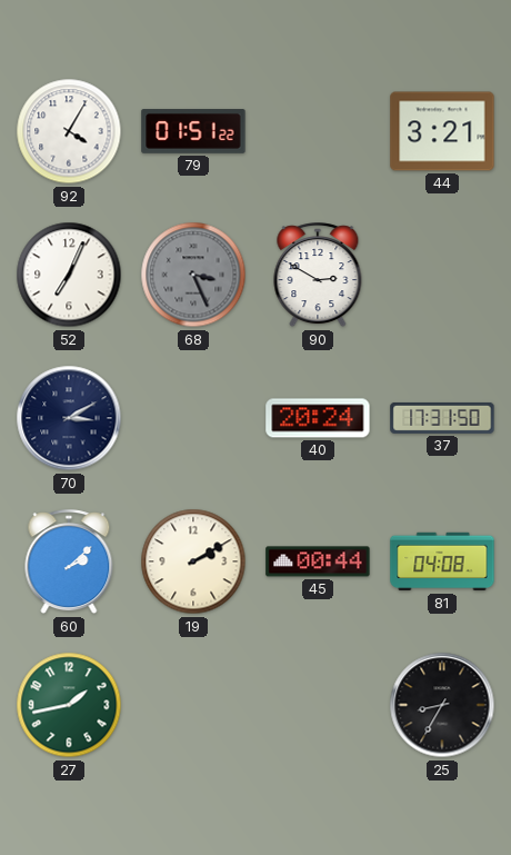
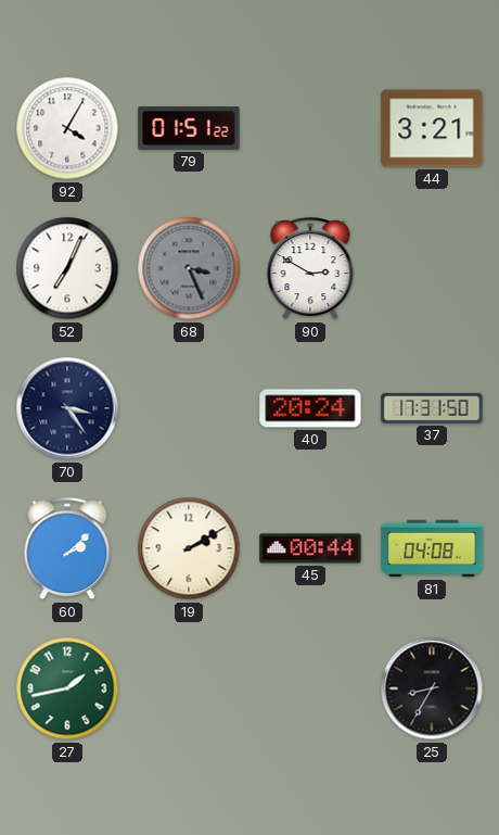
70: 3:10 -> 3:24
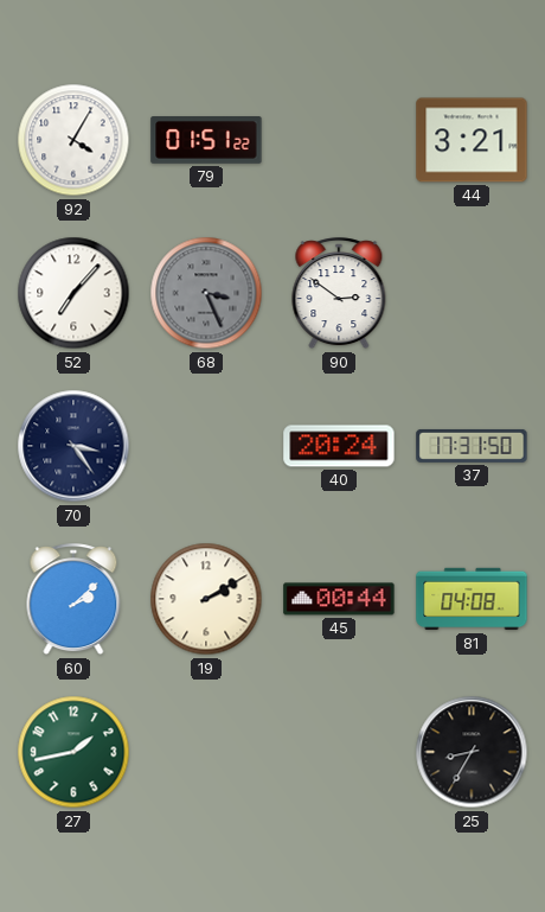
52: 7:04 -> 7:07
90: 2:50 -> 2:51
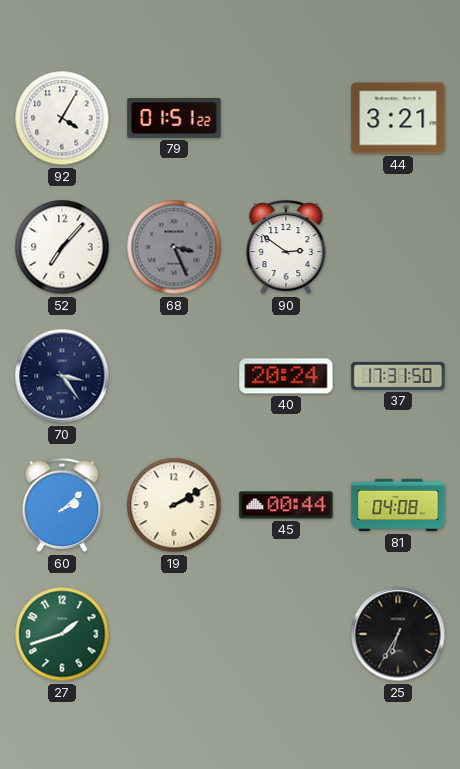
27: 1:43 -> 1:42
25: 8:35 -> 6:35
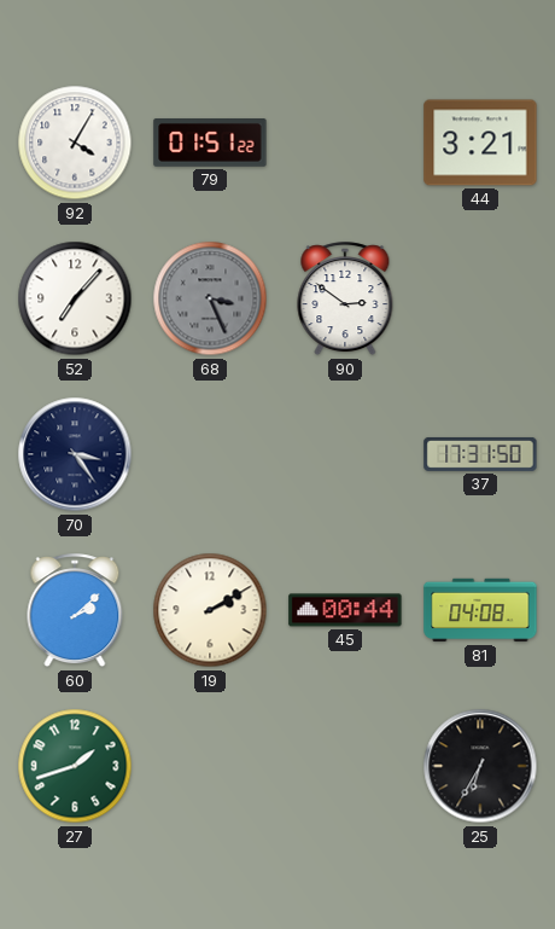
40: 20:24 -> none
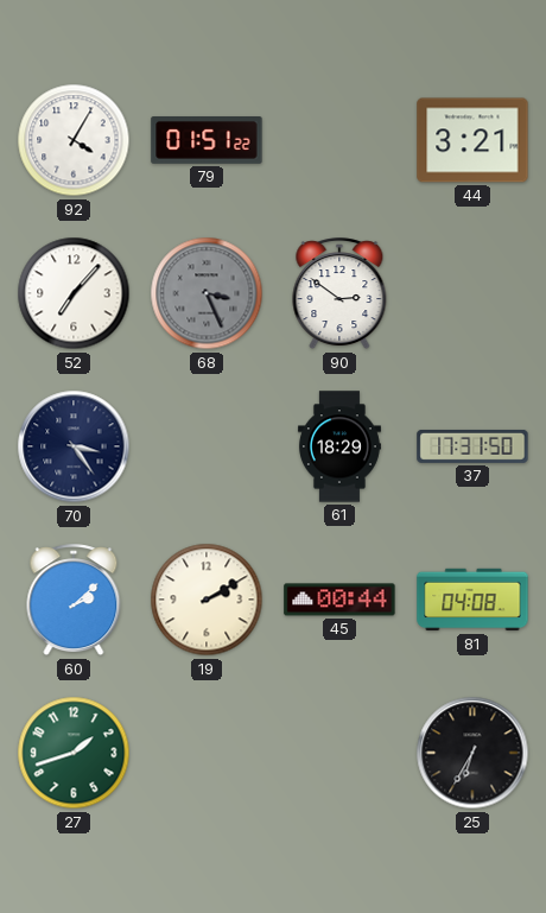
61: none -> 18:29
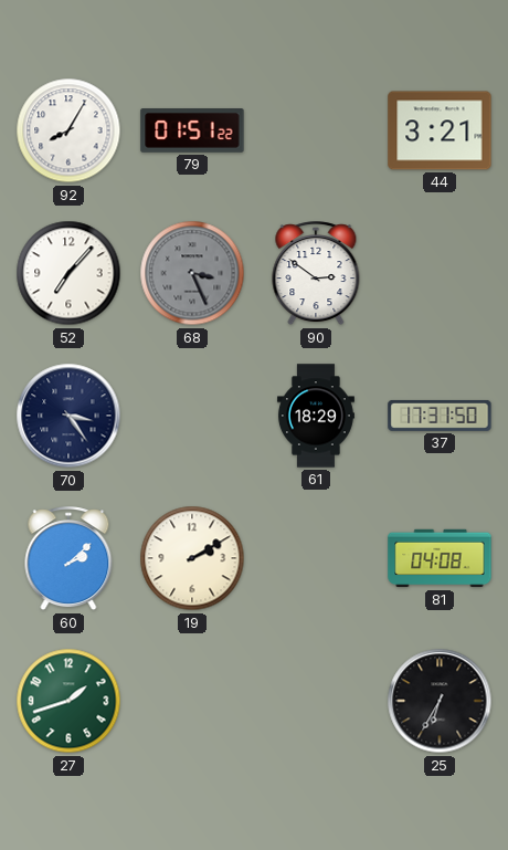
92: 4:05 -> 8:05
45: 00:44 -> none
